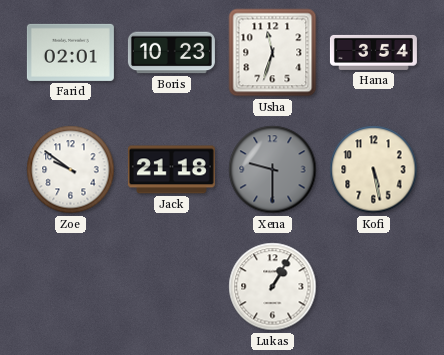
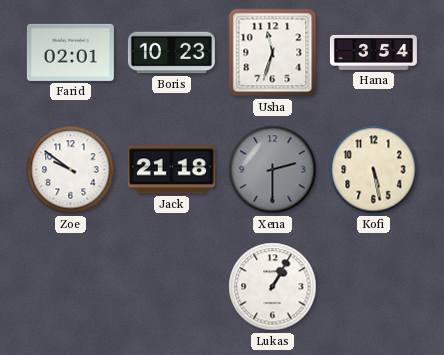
Xena: 9:30 -> 2:30
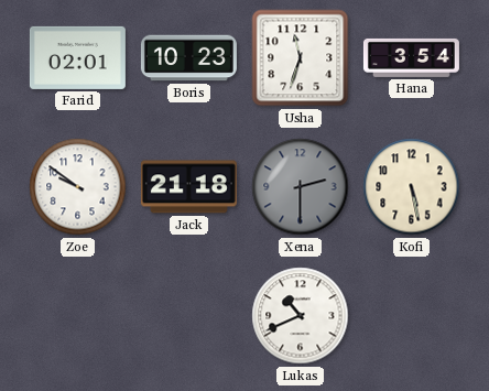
Lukas: 1:05 -> 10:41
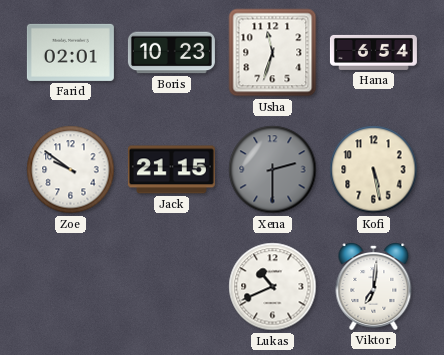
Hana: 3:54 -> 6:54
Jack: 21:18 -> 21:15
Viktor: none -> 7:01
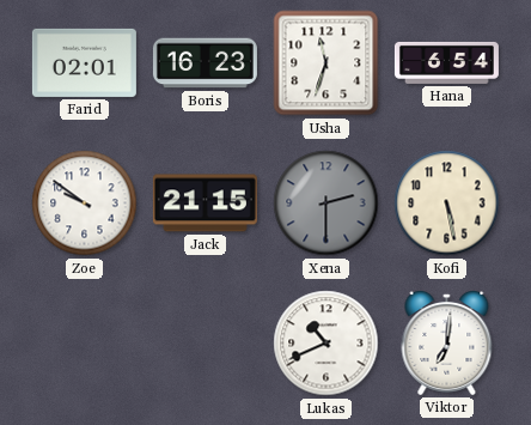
Boris: 10:23 -> 16:23
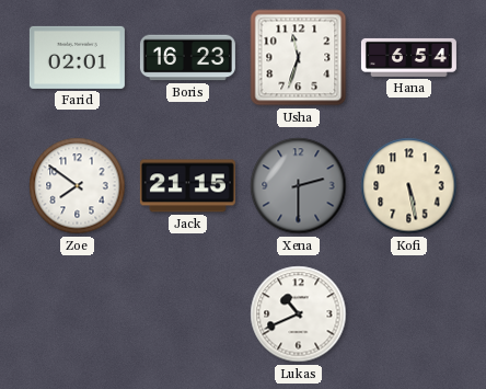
Zoe: 9:51 -> 7:51
Viktor: 7:01 -> none
